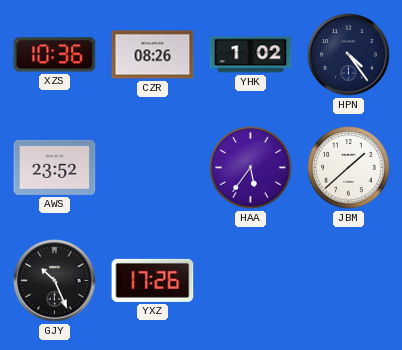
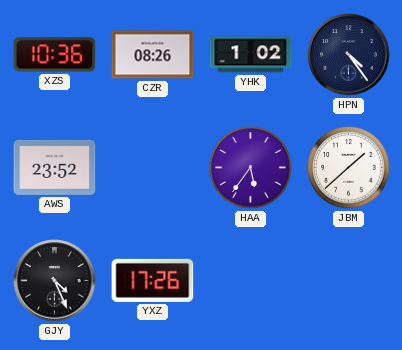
GJY: 10:26 -> 4:26
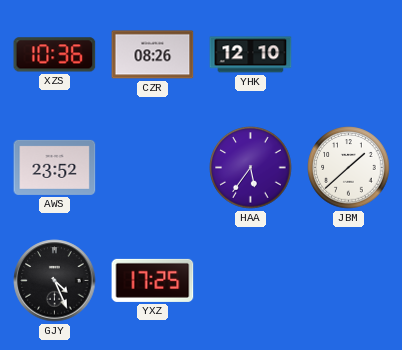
YHK: 1:02 -> 12:10
HPN: 4:24 -> none
YXZ: 17:26 -> 17:25
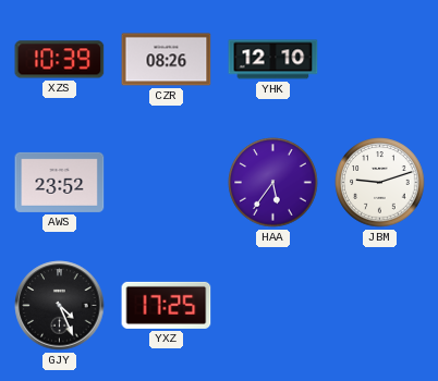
XZS: 10:36 -> 10:39
JBM: 1:38 -> 9:12
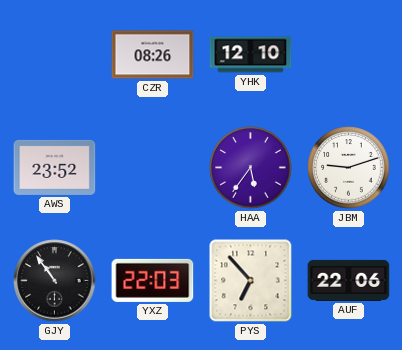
XZS: 10:39 -> none
GJY: 4:26 -> 10:54
YXZ: 17:25 -> 22:03
PYS: none -> 6:53
AUF: none -> 22:06
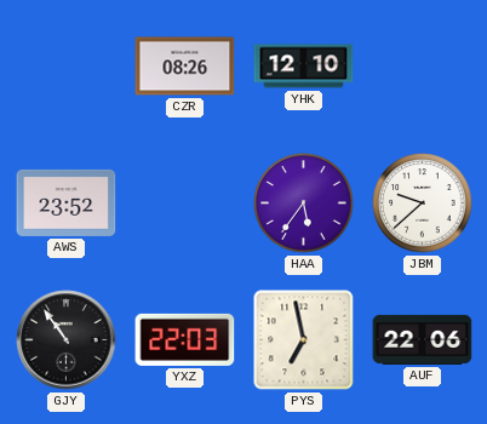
JBM: 9:12 -> 9:38
PYS: 6:53 -> 6:58
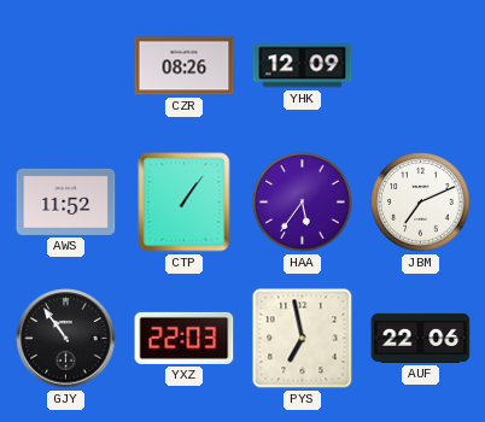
YHK: 12:10 -> 12:09
AWS: 23:52 -> 11:52
CTP: none -> 1:06
JBM: 9:38 -> 7:11
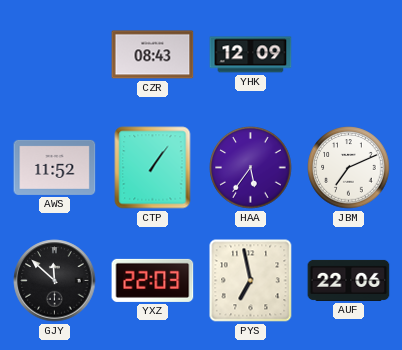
CZR: 08:26 -> 08:43
GJY: 10:54 -> 11:52
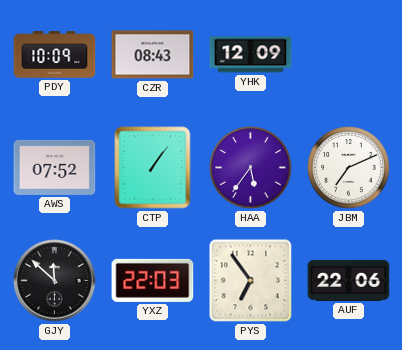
PDY: none -> 10:09
AWS: 11:52 -> 07:52
PYS: 6:58 -> 6:54
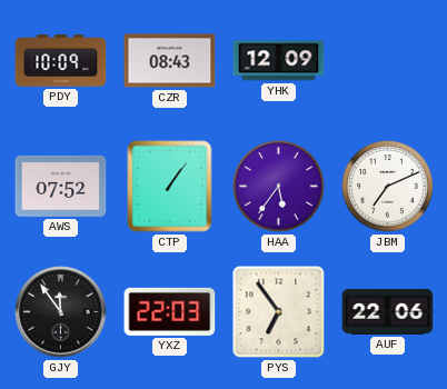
GJY: 11:52 -> 11:54
